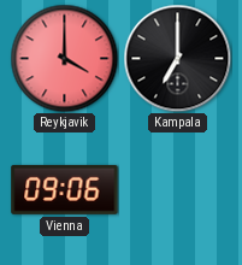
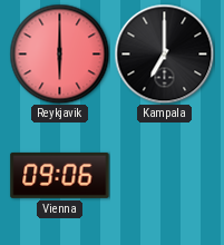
Reykjavik: 4:00 -> 6:00
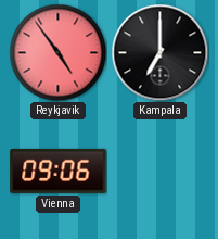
Reykjavik: 6:00 -> 4:54
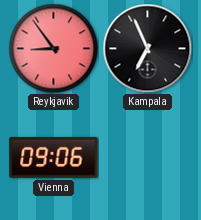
Reykjavik: 4:54 -> 8:54
Kampala: 7:00 -> 6:56
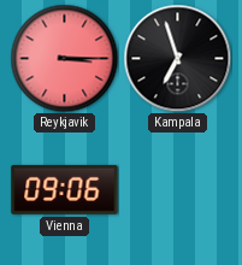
Reykjavik: 8:54 -> 3:15
Kampala: 6:56 -> 6:57
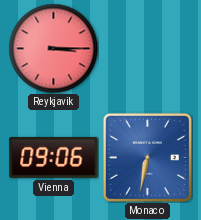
Kampala: 6:57 -> none
Monaco: none -> 6:32
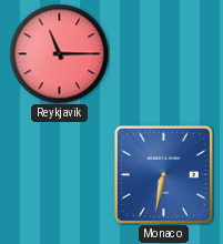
Reykjavik: 3:15 -> 11:15
Vienna: 09:06 -> none
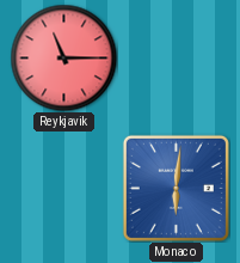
Monaco: 6:32 -> 6:01
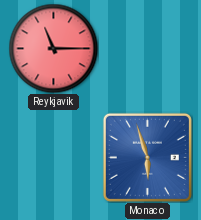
Monaco: 6:01 -> 5:57
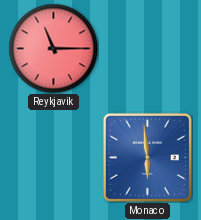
Monaco: 5:57 -> 5:59
